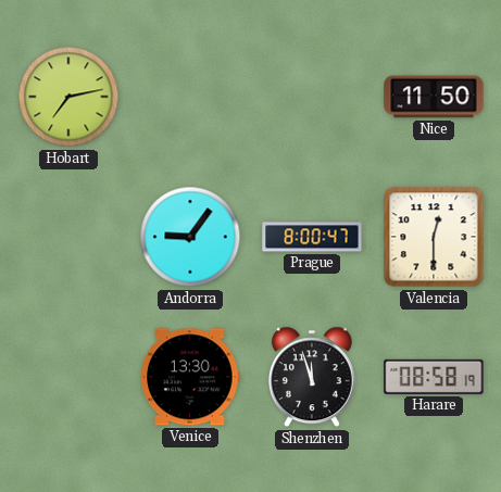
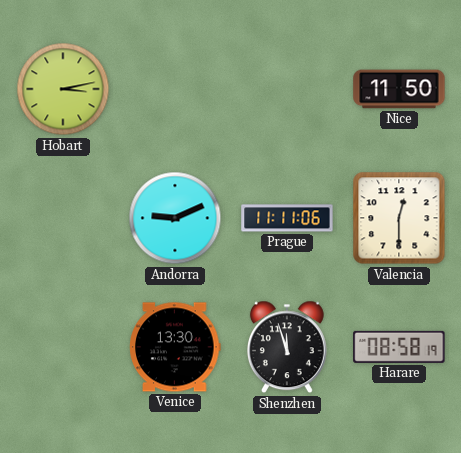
Hobart: 7:13 -> 3:13
Andorra: 9:06 -> 9:11
Prague: 8:00 -> 11:11
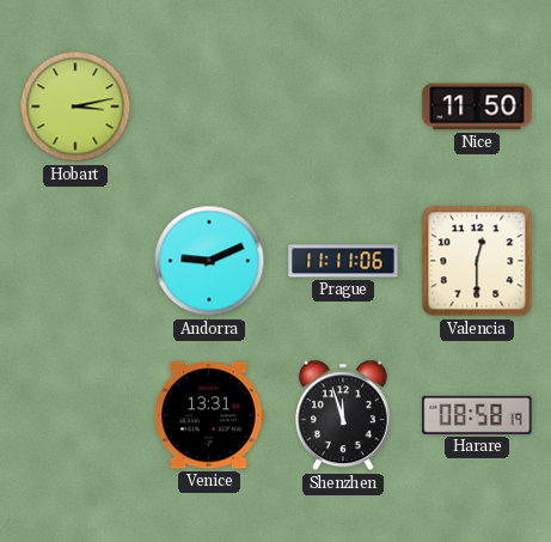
Venice: 13:30 -> 13:31
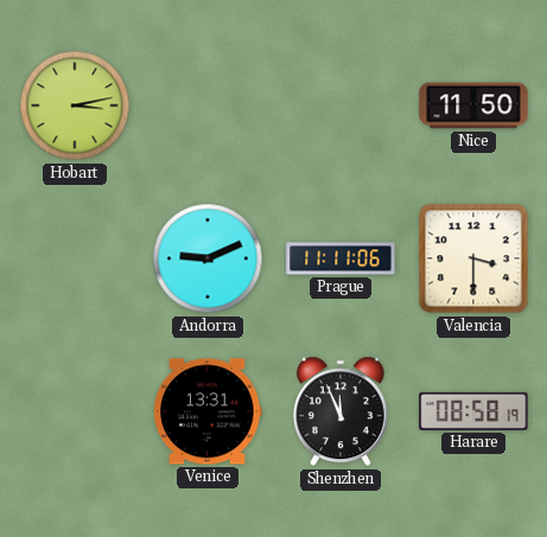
Valencia: 12:30 -> 3:30
Shenzhen: 11:57 -> 11:56
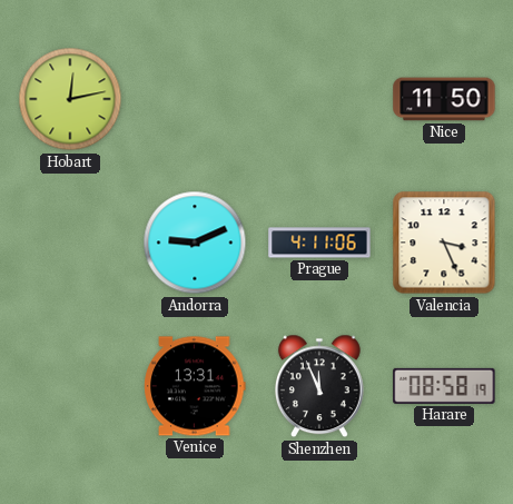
Hobart: 3:13 -> 12:13
Prague: 11:11 -> 4:11
Valencia: 3:30 -> 3:26
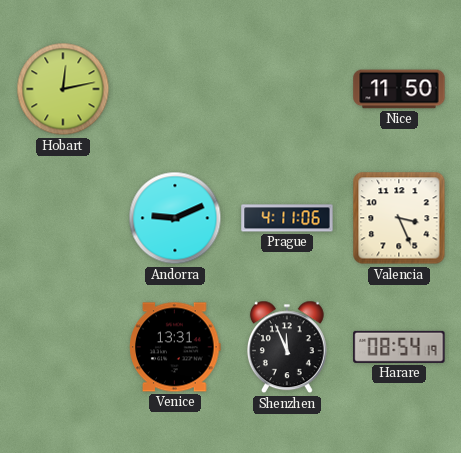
Harare: 08:58 -> 08:54
